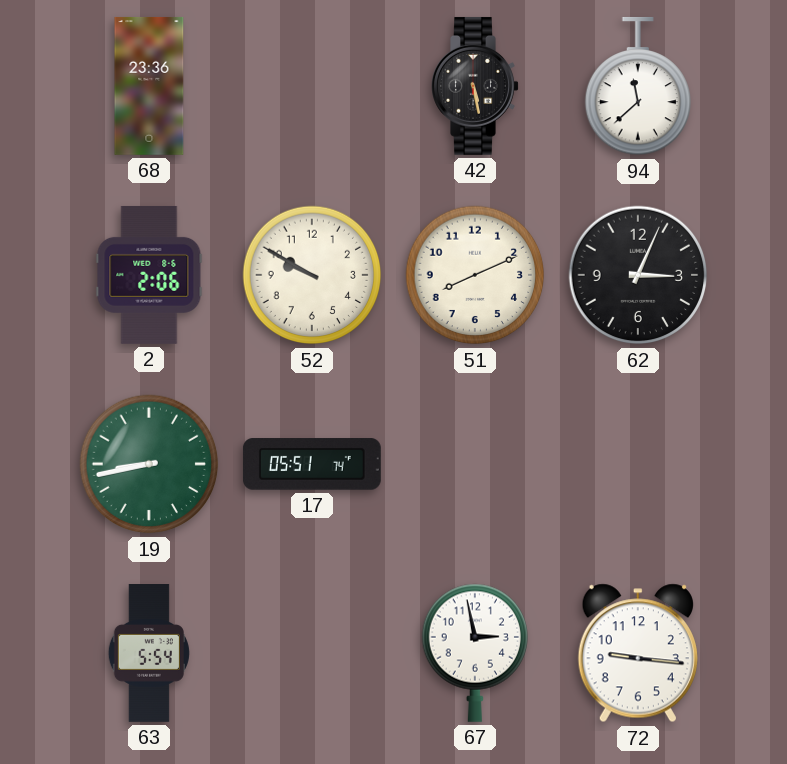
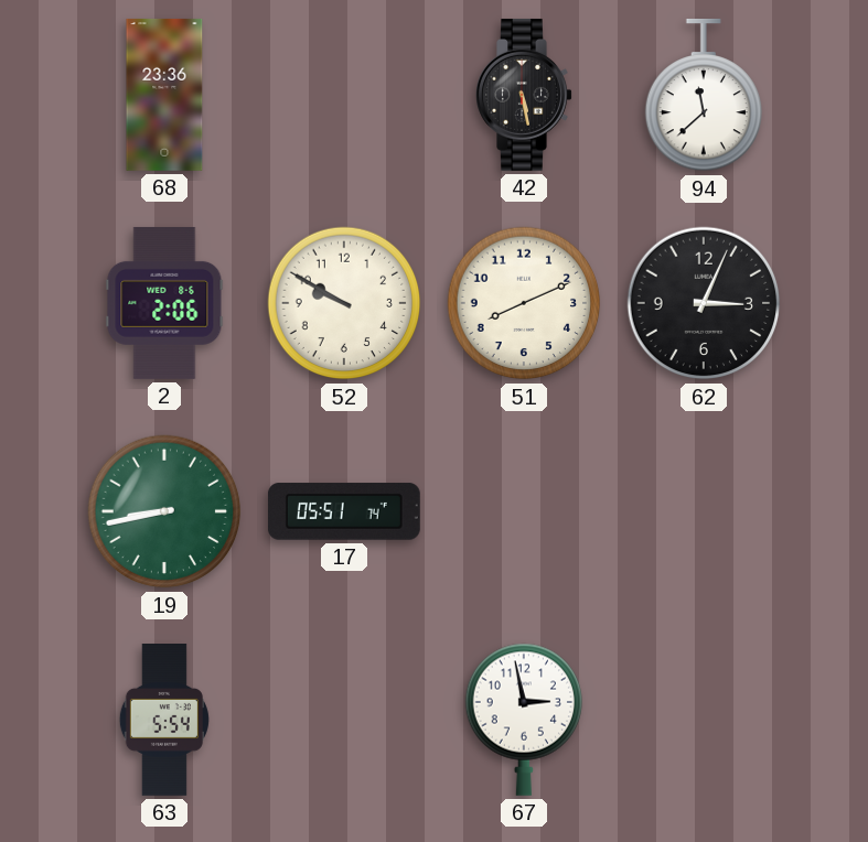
72: 9:16 -> none
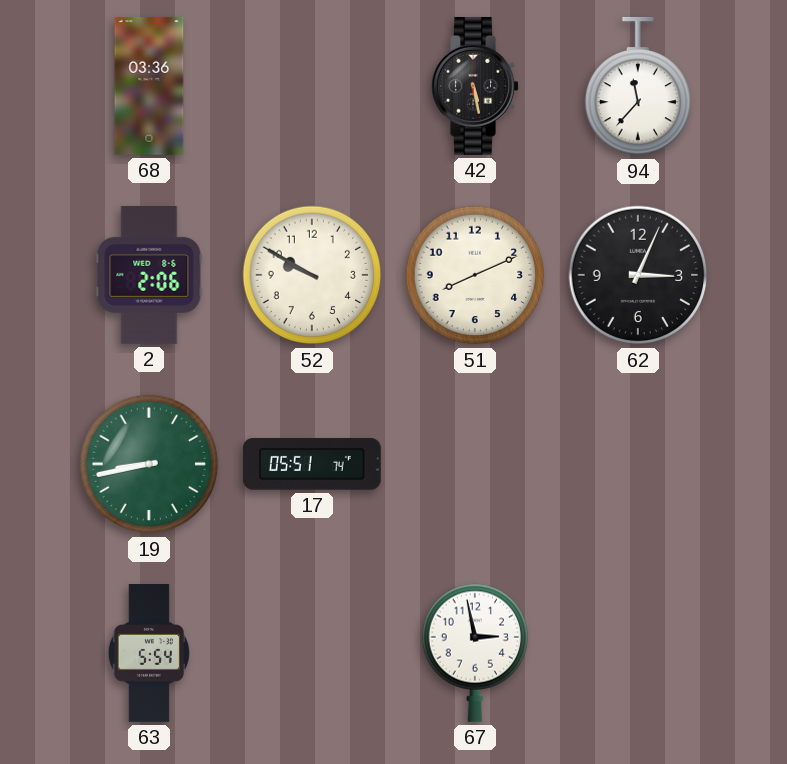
68: 23:36 -> 03:36
94: 11:38 -> 11:37
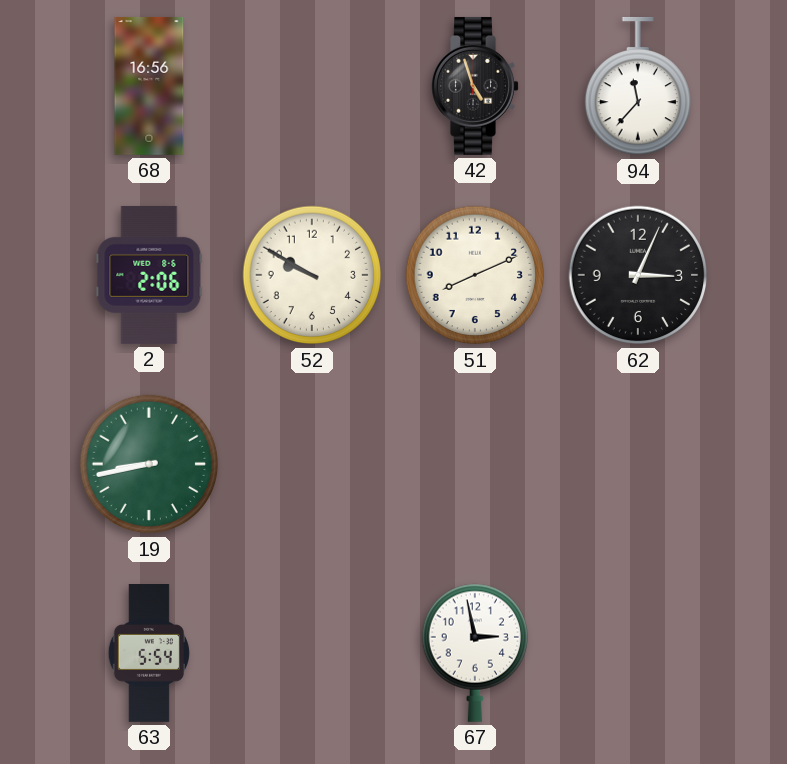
68: 03:36 -> 16:56
42: 5:28 -> 4:57
17: 05:51 -> none
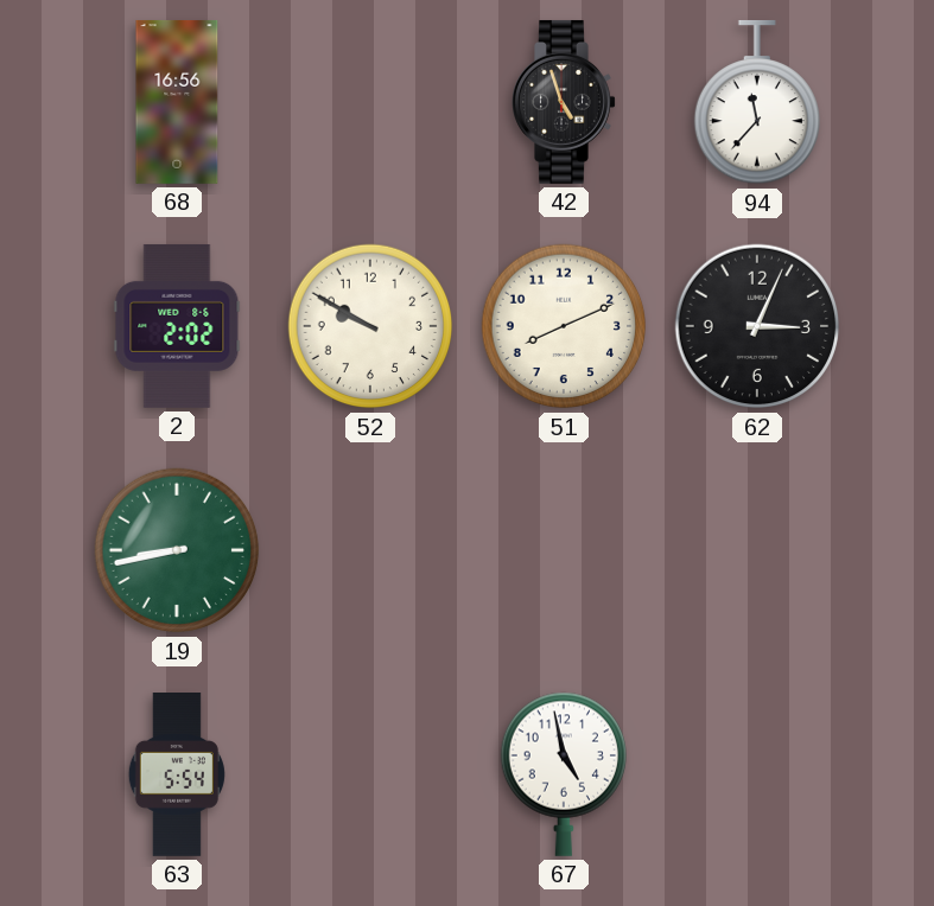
2: 2:06 -> 2:02
67: 2:58 -> 4:58
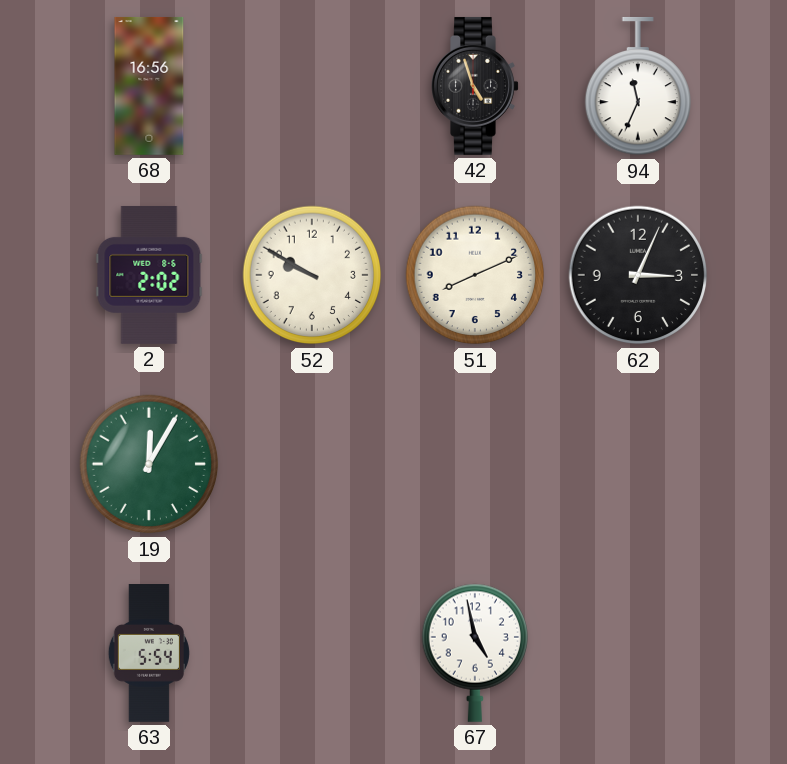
94: 11:37 -> 11:34
19: 8:43 -> 12:05
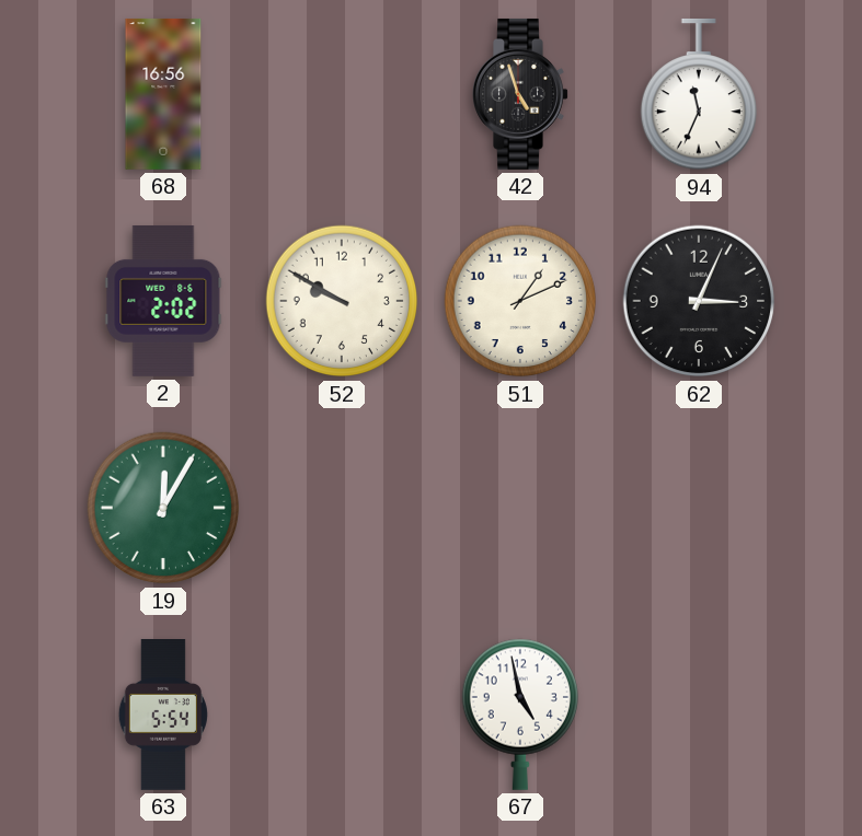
51: 8:11 -> 1:11
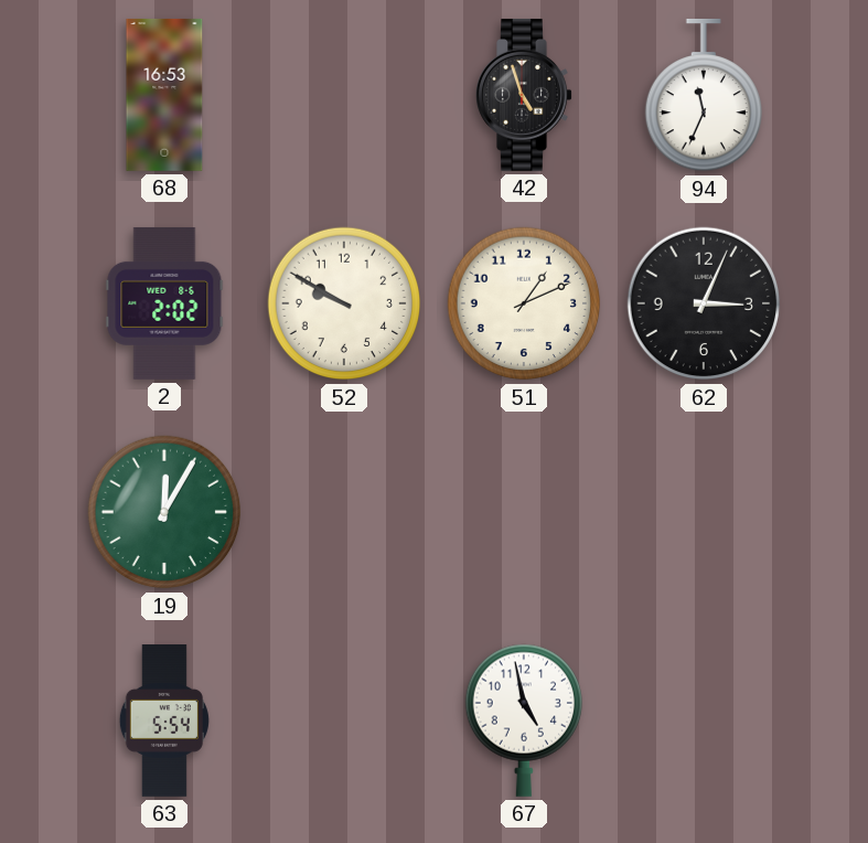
68: 16:56 -> 16:53
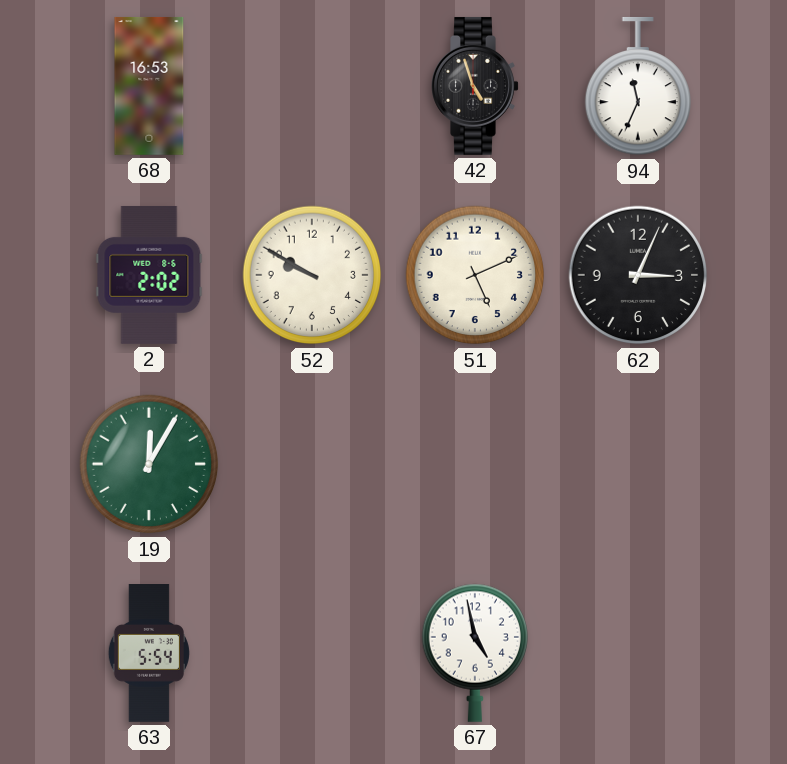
51: 1:11 -> 5:11
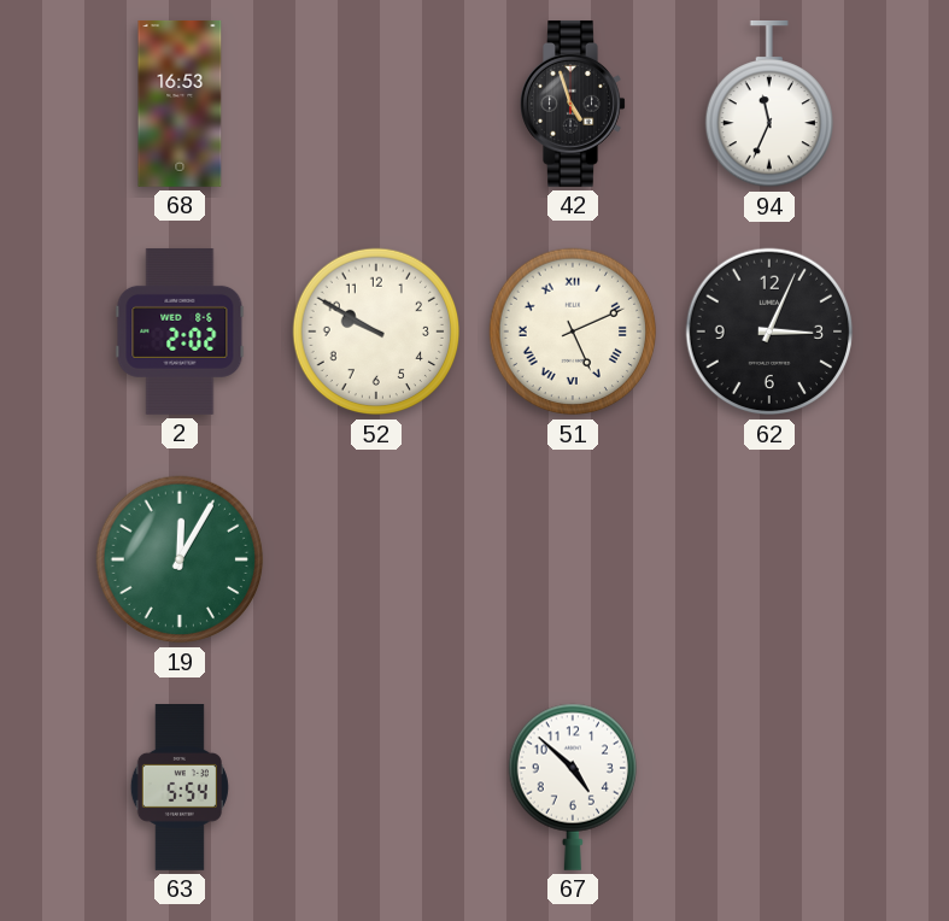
51 numerals: Arabic -> Roman
67: 4:58 -> 4:52
